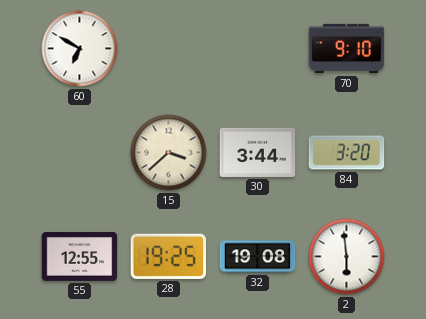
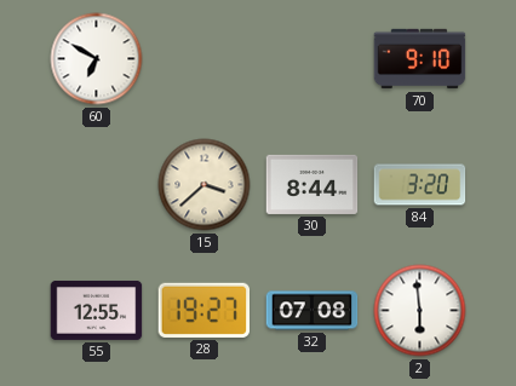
30: 3:44 -> 8:44
28: 19:25 -> 19:27
32: 19:08 -> 07:08
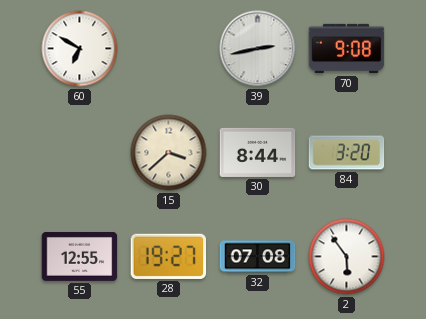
39: none -> 2:43
70: 9:10 -> 9:08
2: 5:59 -> 5:54
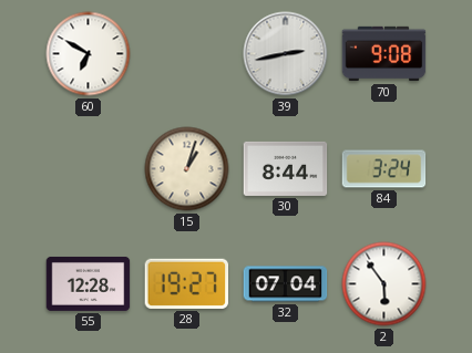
15: 3:38 -> 1:03
84: 3:20 -> 3:24
55: 12:55 -> 12:28
32: 07:08 -> 07:04
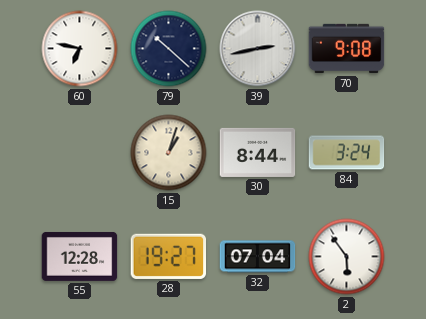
60: 6:50 -> 6:47
79: none -> 10:22
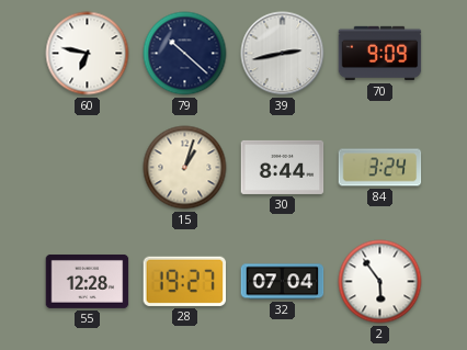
70: 9:08 -> 9:09
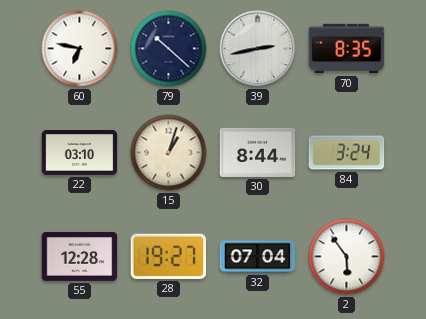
70: 9:09 -> 8:35
22: none -> 03:10
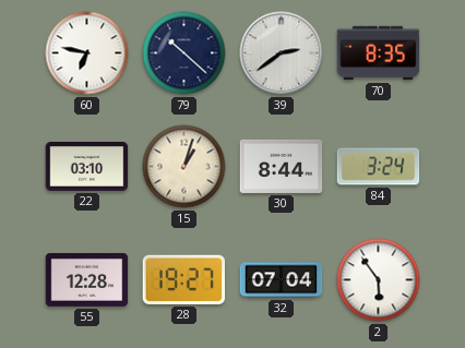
39: 2:43 -> 2:39
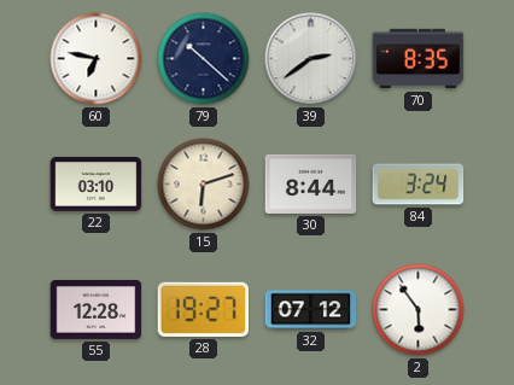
15: 1:03 -> 6:12
32: 07:04 -> 07:12
